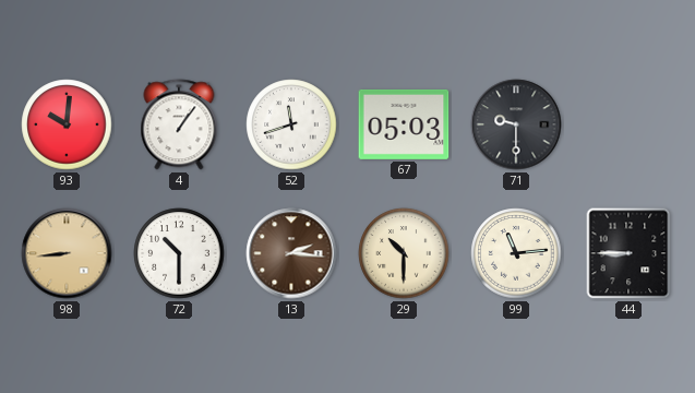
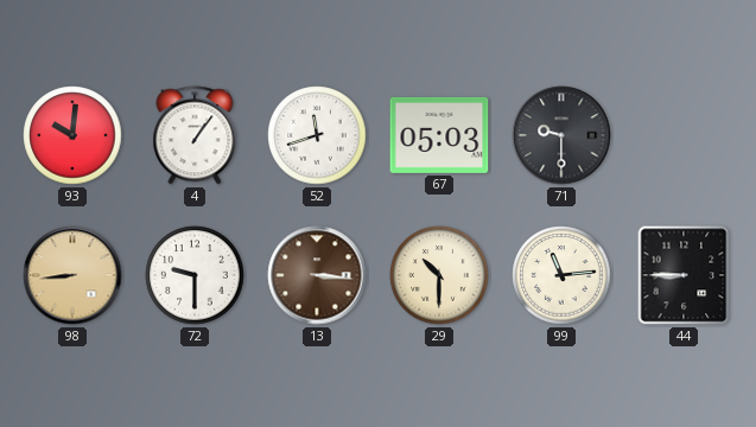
72: 10:30 -> 9:30
13: 2:16 -> 3:16
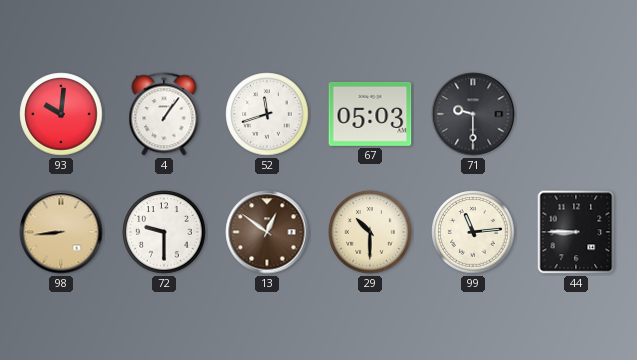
13: 3:16 -> 12:51
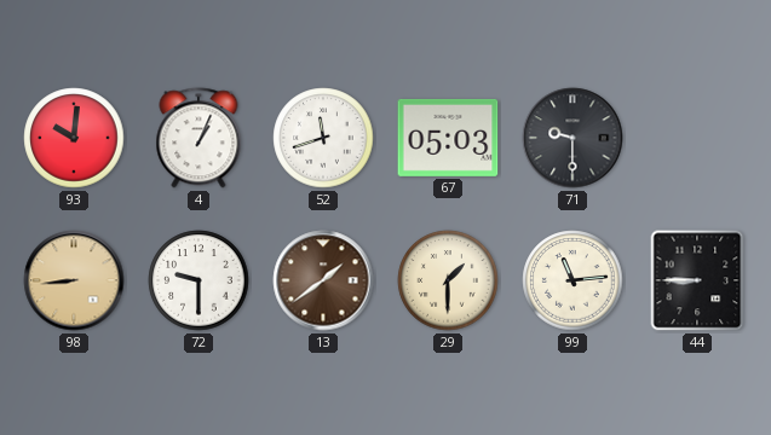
4: 1:06 -> 1:04
13: 12:51 -> 1:39
29: 10:30 -> 1:30
